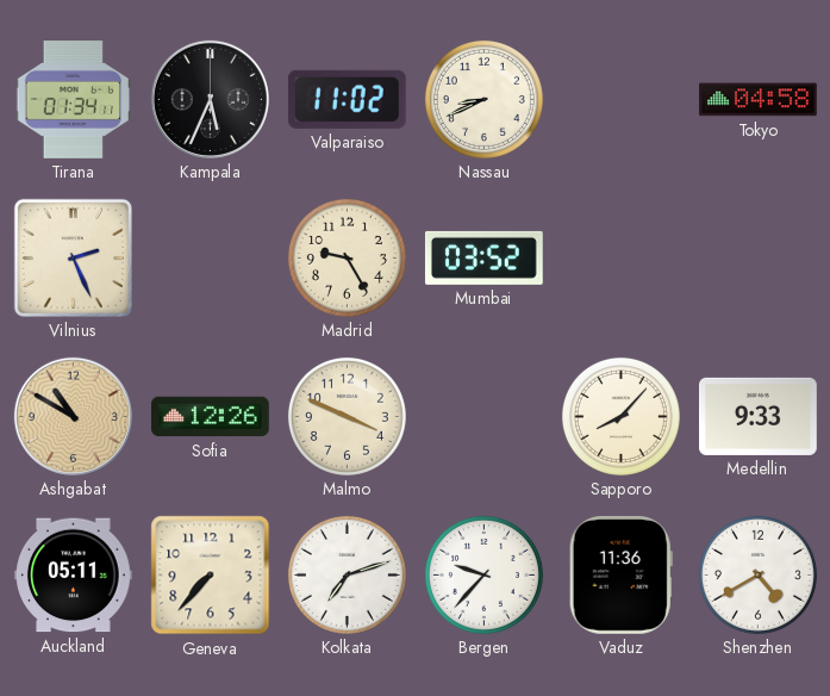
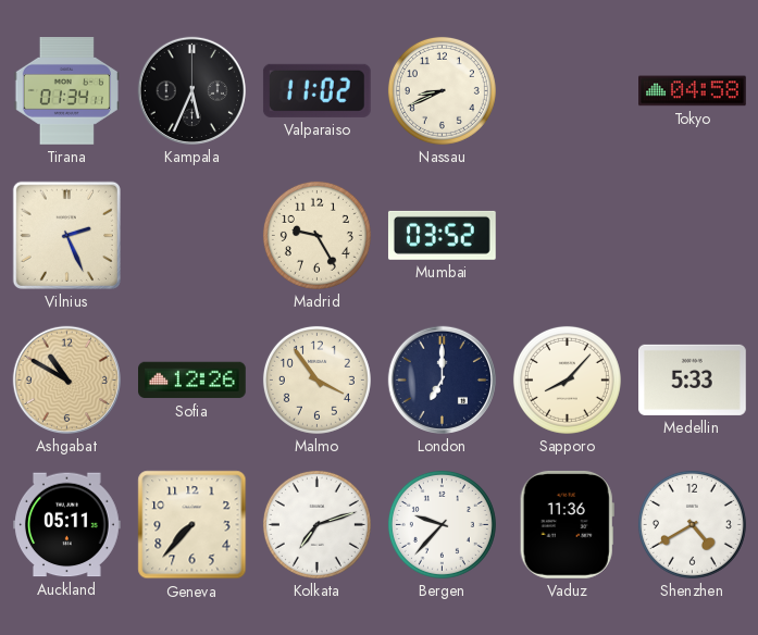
Malmo: 3:49 -> 3:54
London: none -> 7:00
Medellin: 9:33 -> 5:33
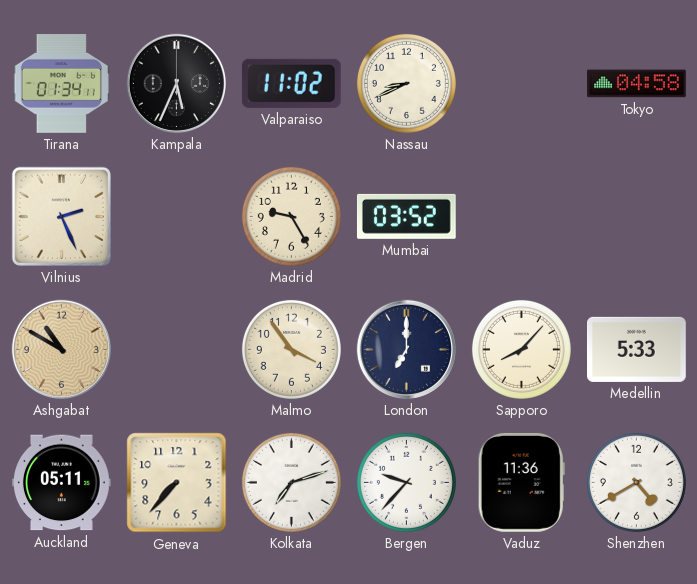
Sofia: 12:26 -> none
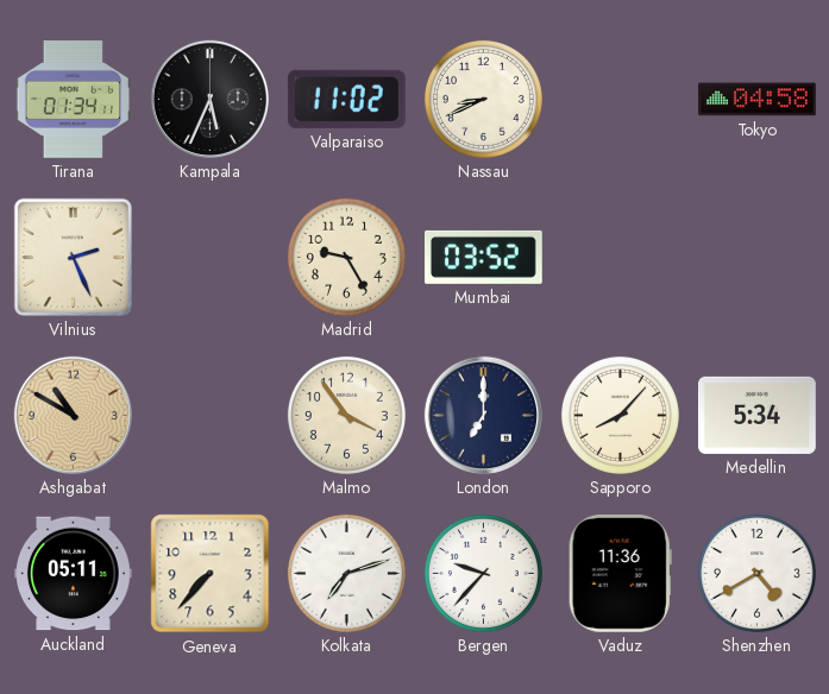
Medellin: 5:33 -> 5:34
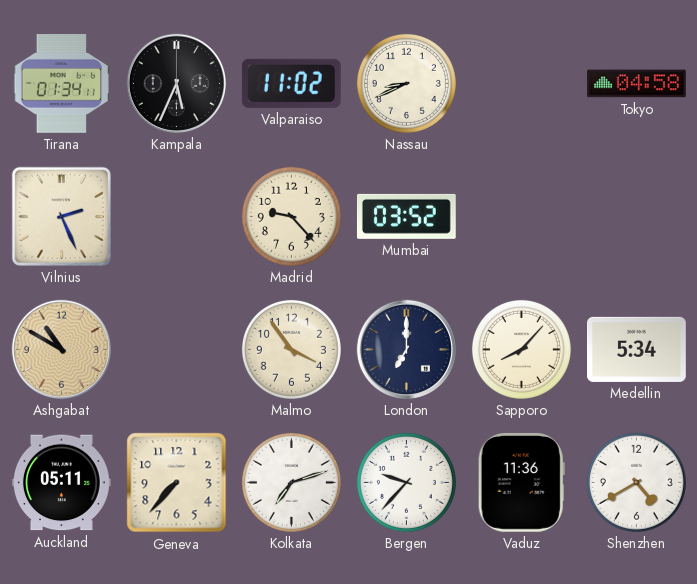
Madrid: 9:25 -> 9:23
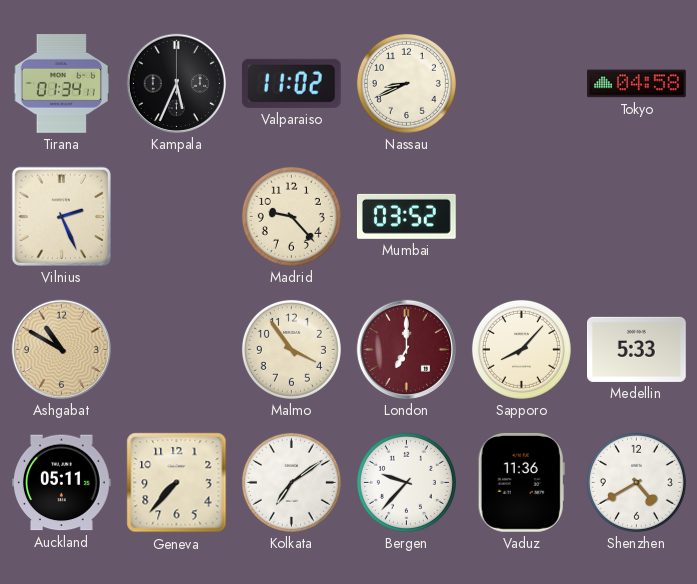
London dial: navy -> burgundy
Medellin: 5:34 -> 5:33
Kolkata: 7:12 -> 7:09
